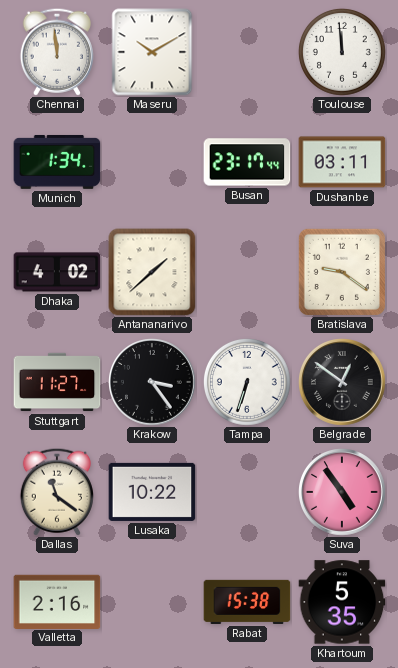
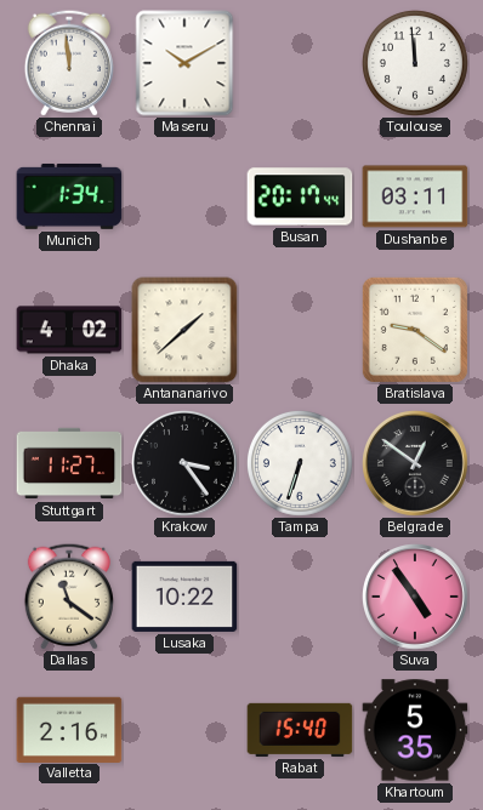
Busan: 23:17 -> 20:17
Rabat: 15:38 -> 15:40
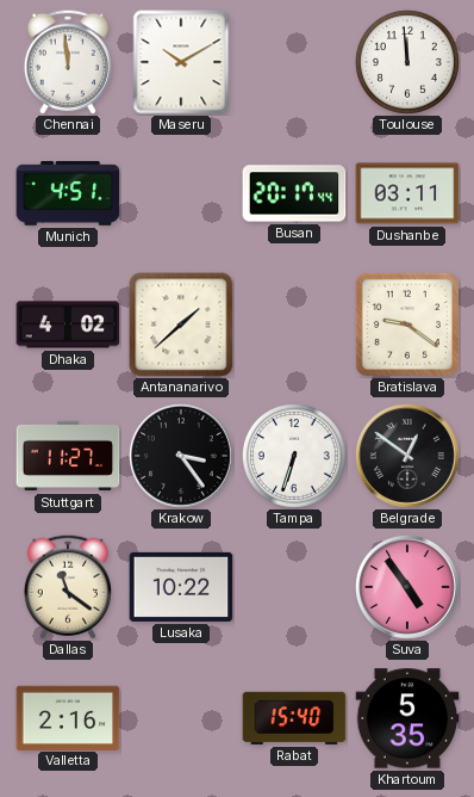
Munich: 1:34 -> 4:51
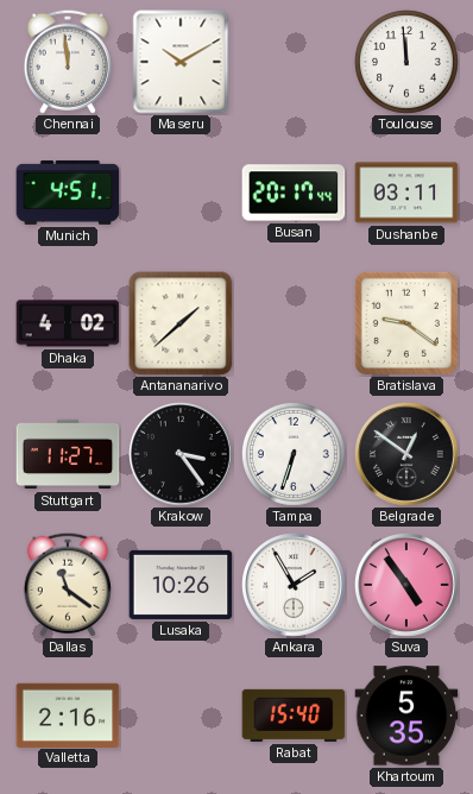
Lusaka: 10:22 -> 10:26
Ankara: none -> 1:55
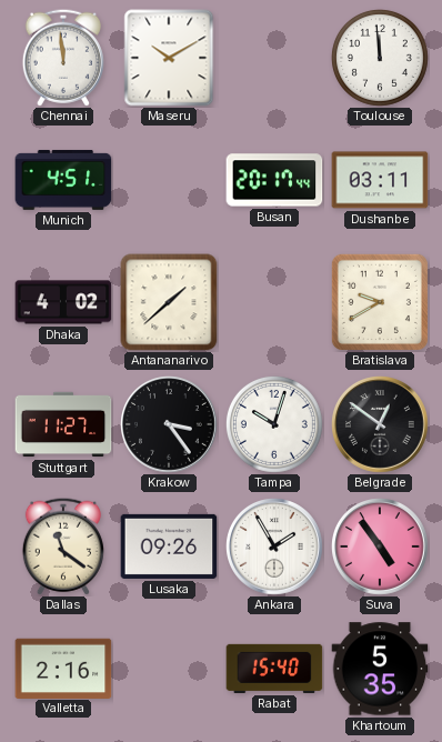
Bratislava: 9:21 -> 9:40
Tampa: 6:33 -> 10:03
Lusaka: 10:26 -> 09:26
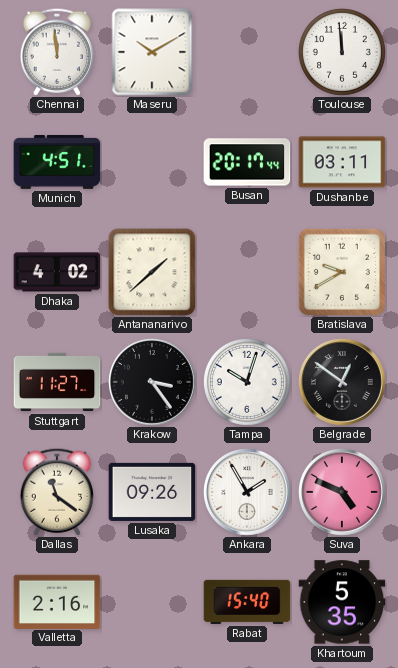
Suva: 4:54 -> 4:49
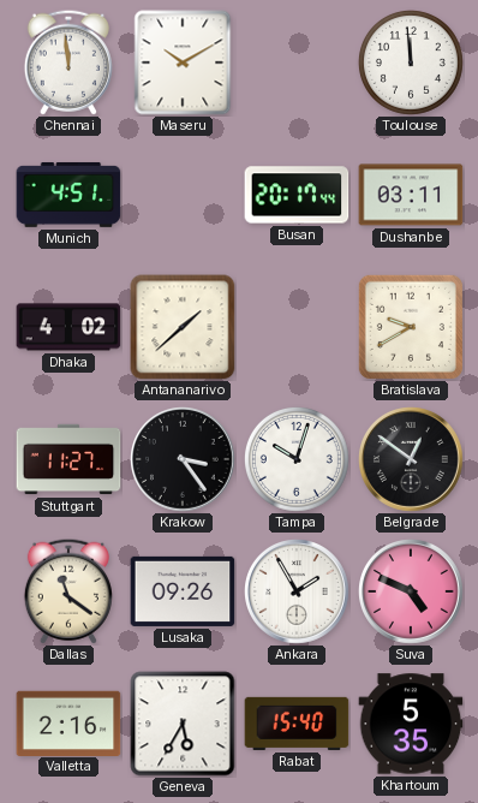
Geneva: none -> 5:35
